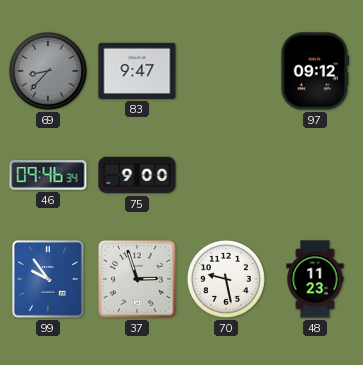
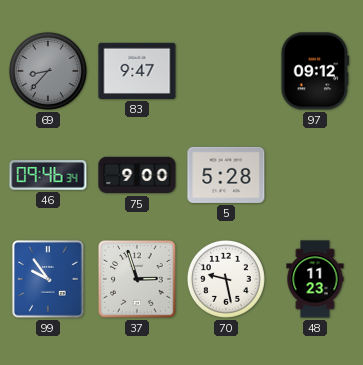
5: none -> 5:28
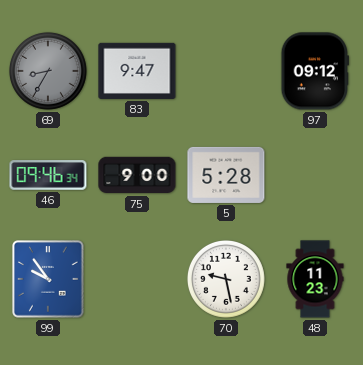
69: 8:37 -> 8:35
37: 2:57 -> none
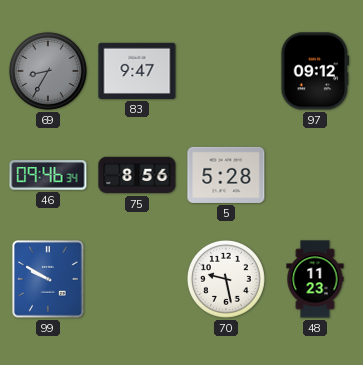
75: 9:00 -> 8:56
99: 9:54 -> 9:50
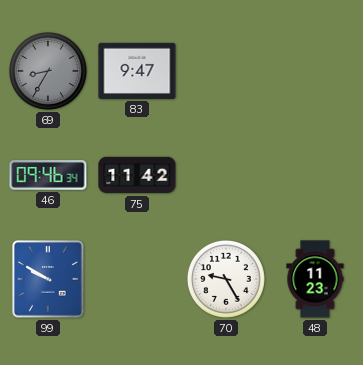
97: 09:12 -> none
75: 8:56 -> 11:42
5: 5:28 -> none
70: 9:28 -> 9:25
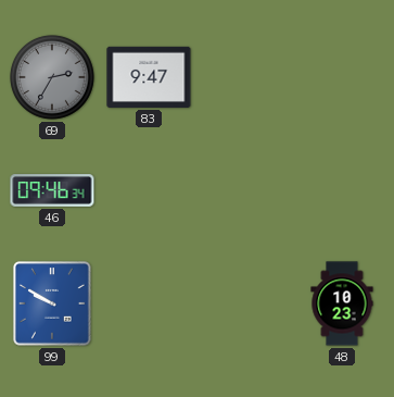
69: 8:35 -> 2:35
75: 11:42 -> none
70: 9:25 -> none
48: 11:23 -> 10:23
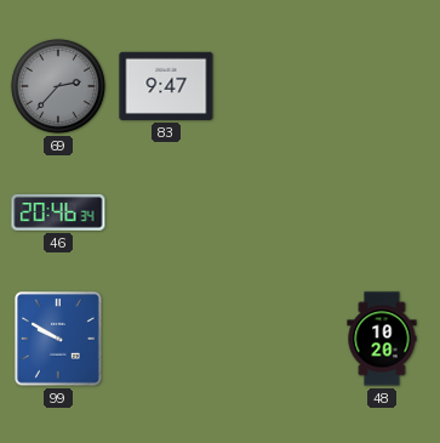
69: 2:35 -> 2:37
46: 09:46 -> 20:46
48: 10:23 -> 10:20
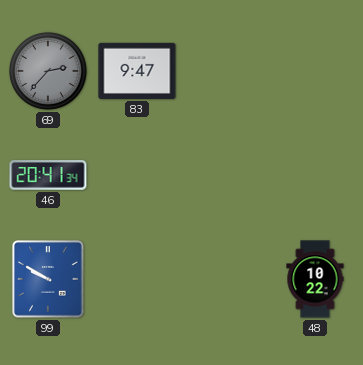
46: 20:46 -> 20:41
48: 10:20 -> 10:22
